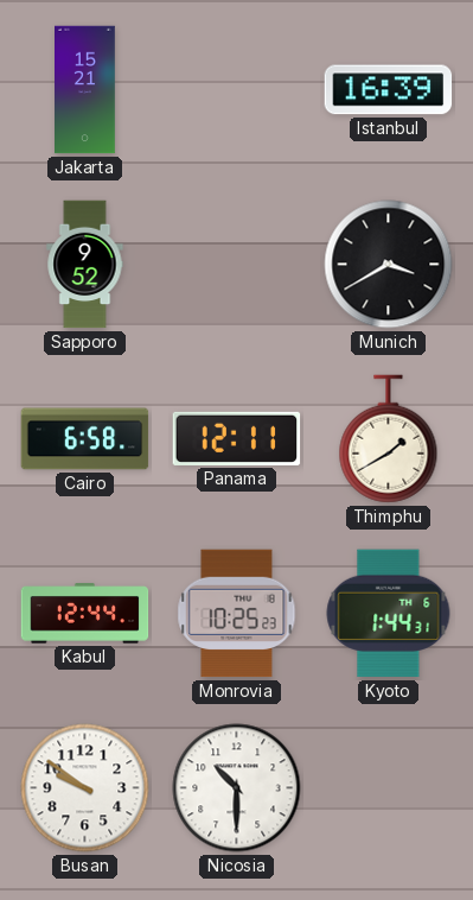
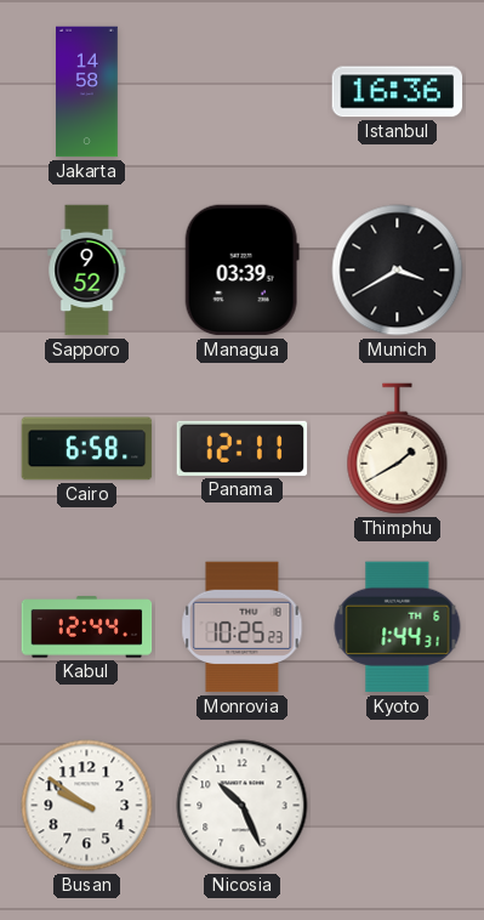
Jakarta: 15:21 -> 14:58
Istanbul: 16:39 -> 16:36
Managua: none -> 03:39
Nicosia: 10:30 -> 10:26
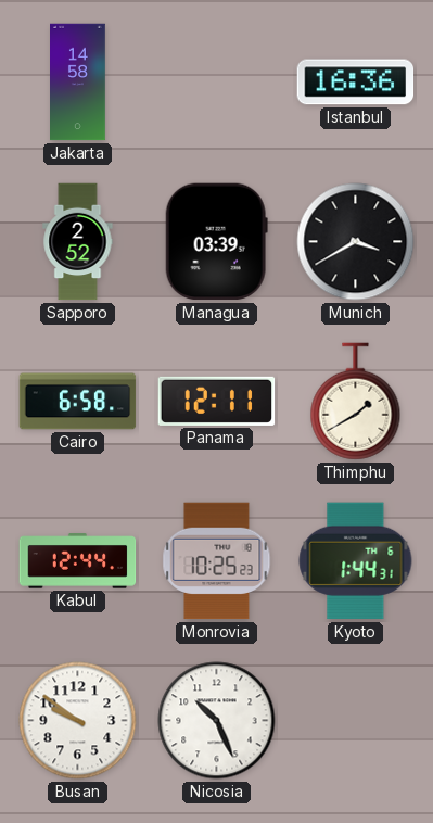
Sapporo: 9:52 -> 2:52
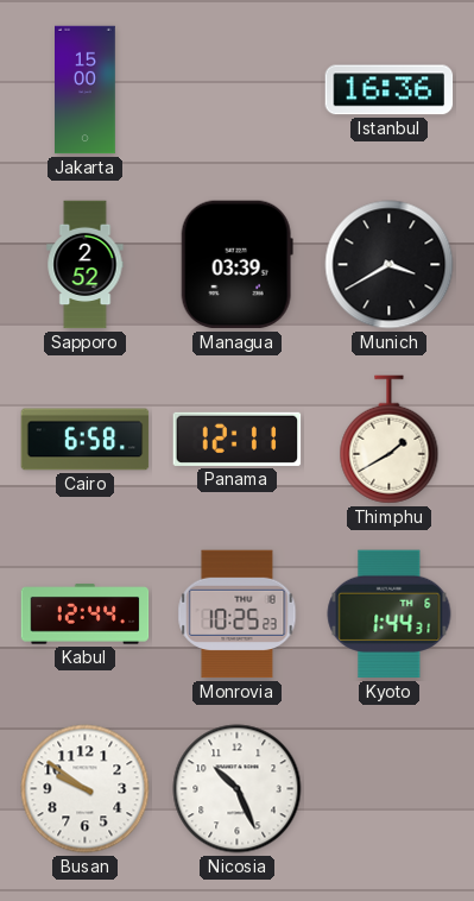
Jakarta: 14:58 -> 15:00
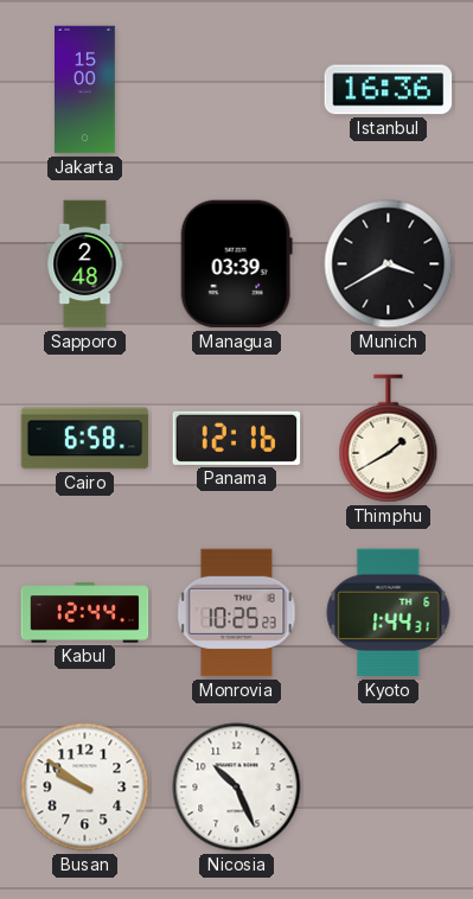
Sapporo: 2:52 -> 2:48
Panama: 12:11 -> 12:16
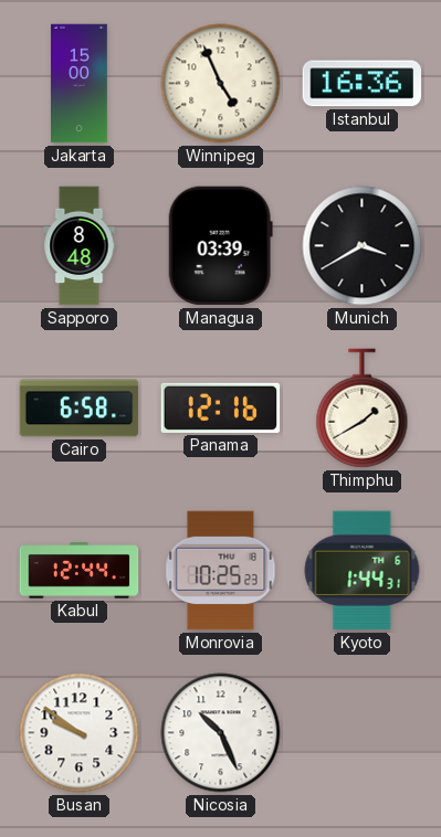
Winnipeg: none -> 4:56
Sapporo: 2:48 -> 8:48
